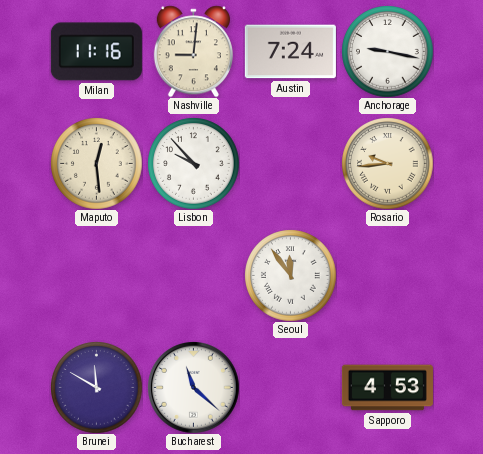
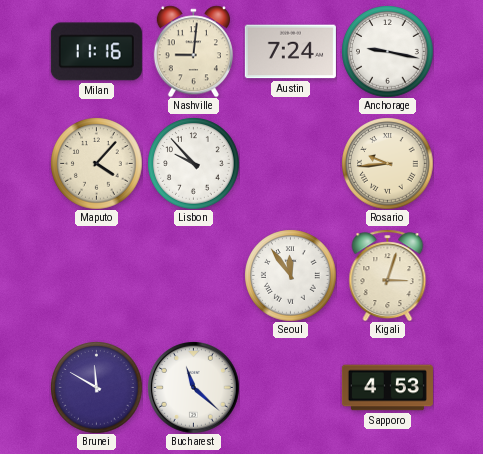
Maputo: 12:29 -> 4:07
Kigali: none -> 3:03
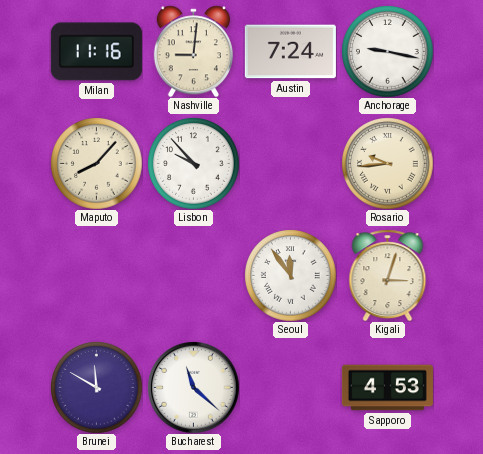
Maputo: 4:07 -> 8:07
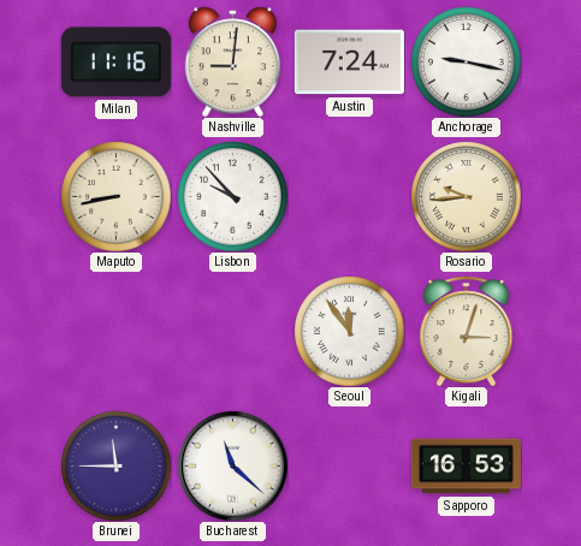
Maputo: 8:07 -> 8:43
Brunei: 11:50 -> 11:45
Sapporo: 4:53 -> 16:53
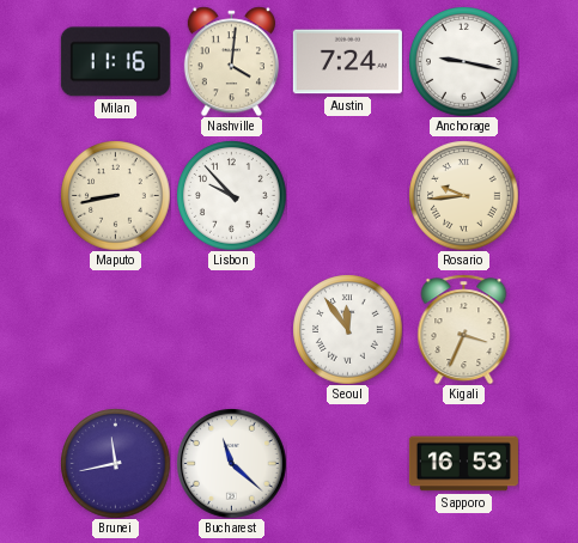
Nashville: 9:01 -> 4:01
Kigali: 3:03 -> 3:34
Brunei: 11:45 -> 11:43
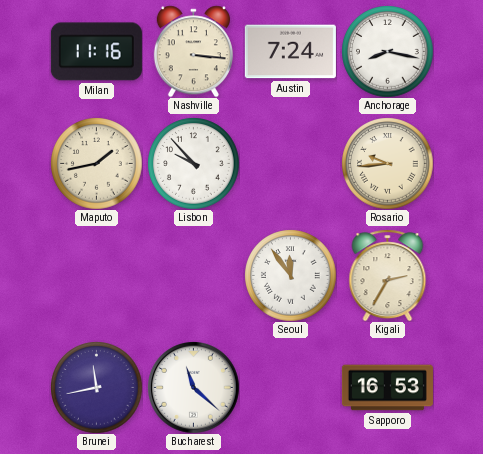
Nashville: 4:01 -> 3:16
Anchorage: 9:17 -> 8:17
Maputo: 8:43 -> 1:43
Kigali: 3:34 -> 2:35
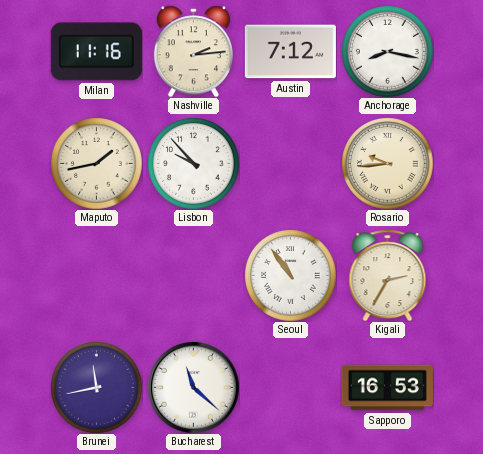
Nashville: 3:16 -> 2:14
Austin: 7:24 -> 7:12
Seoul: 11:54 -> 10:54
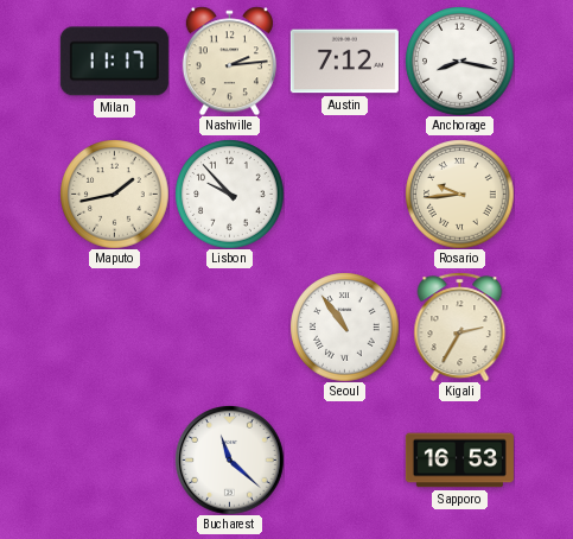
Milan: 11:16 -> 11:17
Brunei: 11:43 -> none
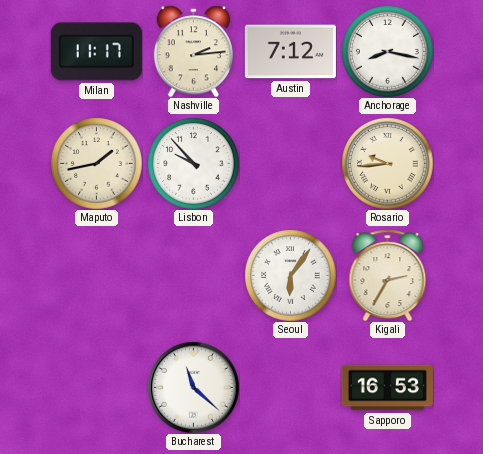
Seoul: 10:54 -> 6:06
